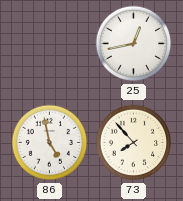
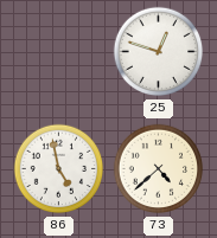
25: 12:43 -> 12:48
73: 7:53 -> 4:38
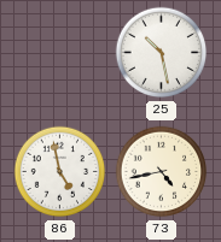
25: 12:48 -> 10:28
73: 4:38 -> 4:43
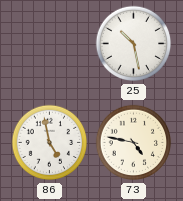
73: 4:43 -> 4:47
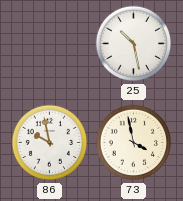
86: 4:58 -> 9:58
73: 4:47 -> 3:58
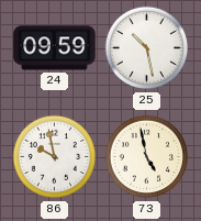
24: none -> 09:59
73: 3:58 -> 4:58
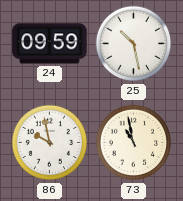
73: 4:58 -> 10:58
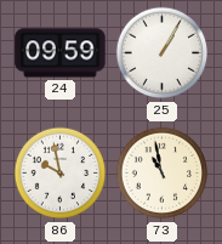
25: 10:28 -> 1:05
